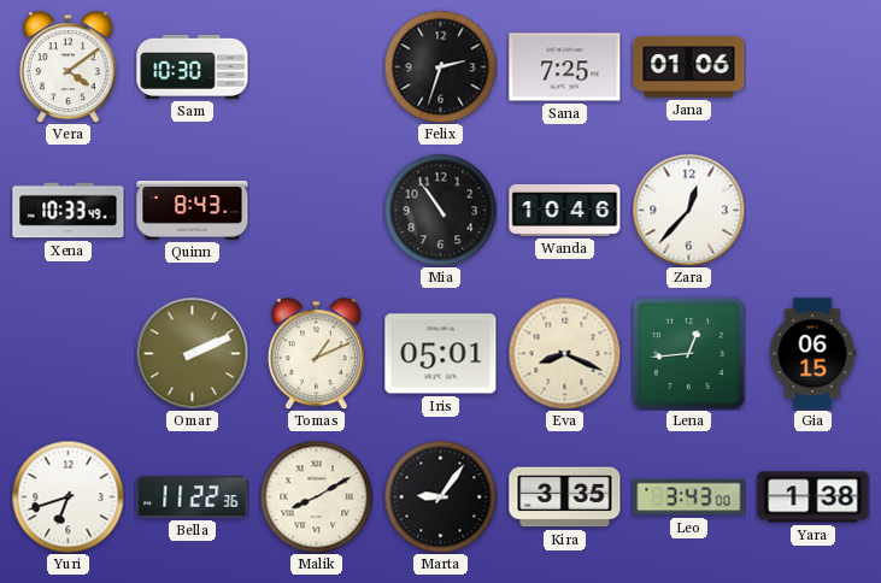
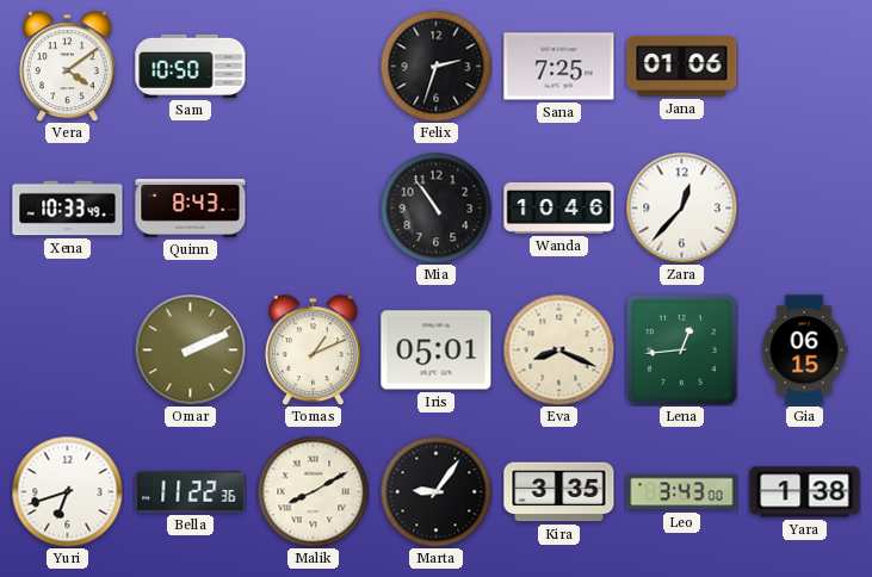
Sam: 10:30 -> 10:50
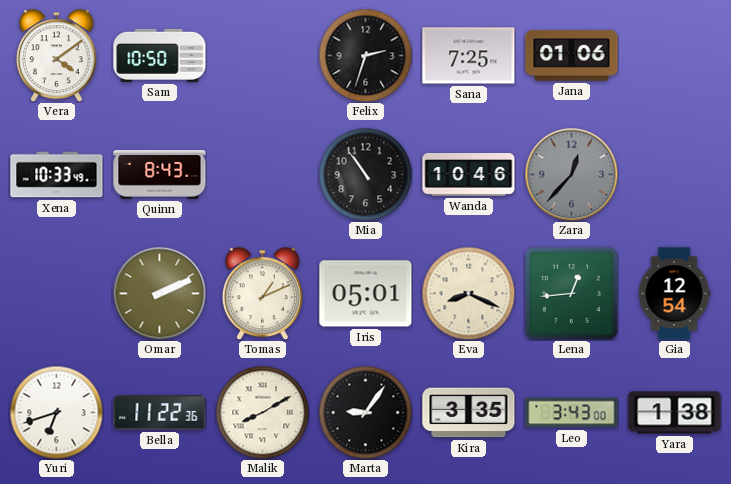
Zara dial: white -> grey
Gia: 06:15 -> 12:54
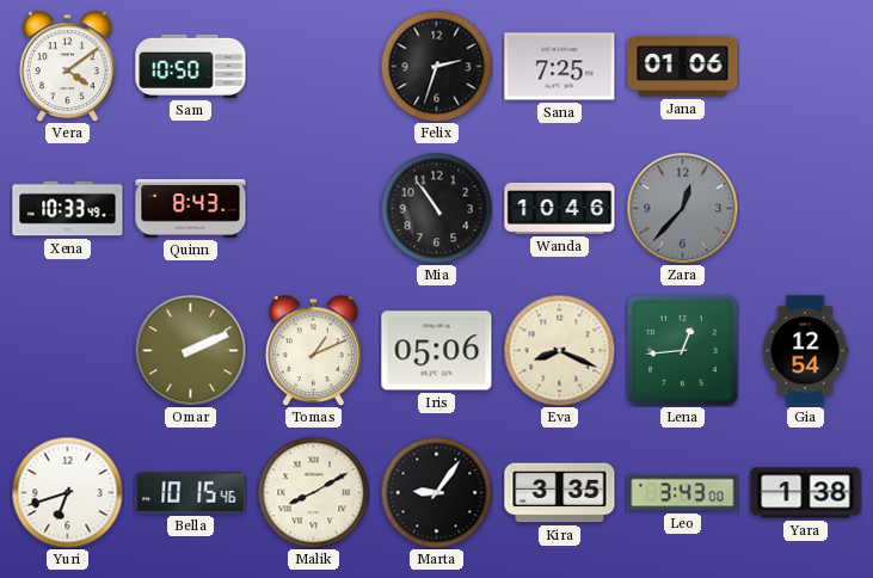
Iris: 05:01 -> 05:06
Bella: 11:22 -> 10:15
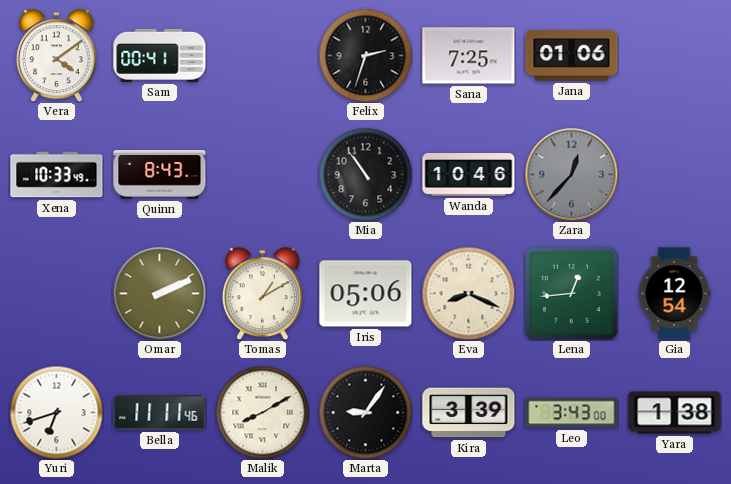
Sam: 10:50 -> 00:41
Tomas: 1:11 -> 1:10
Bella: 10:15 -> 11:11
Kira: 3:35 -> 3:39
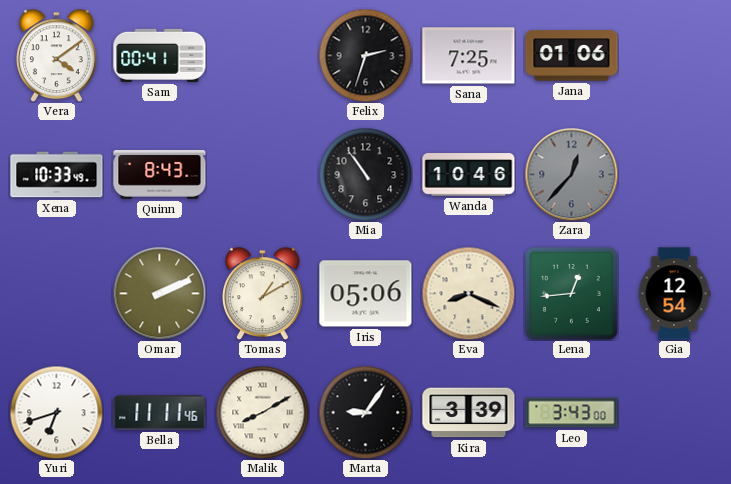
Yara: 1:38 -> none
